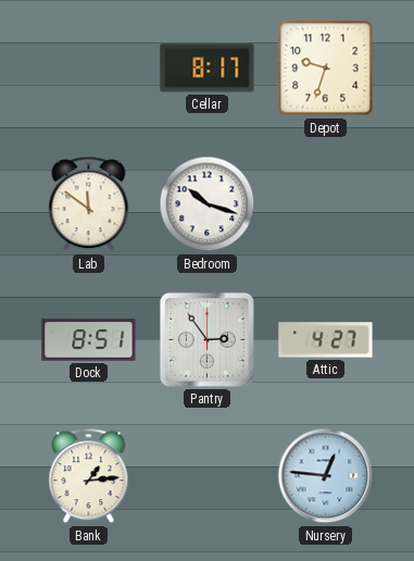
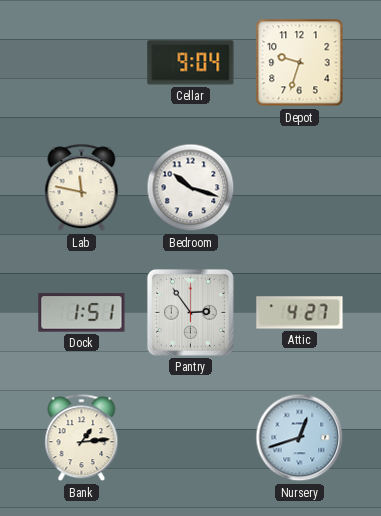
Cellar: 8:17 -> 9:04
Lab: 11:51 -> 11:47
Dock: 8:51 -> 1:51
Nursery: 12:46 -> 12:42
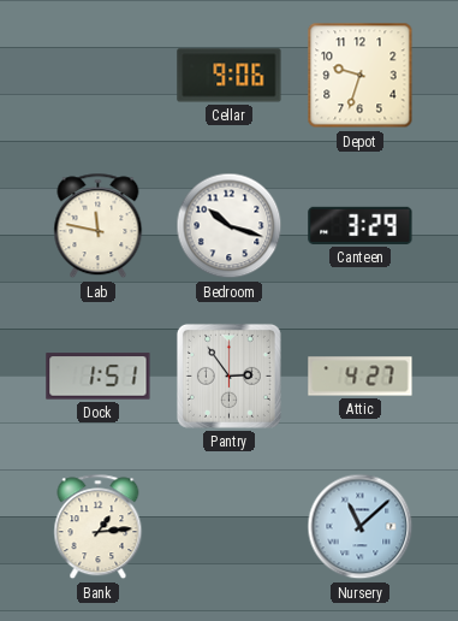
Cellar: 9:04 -> 9:06
Canteen: none -> 3:29
Nursery: 12:42 -> 11:08
